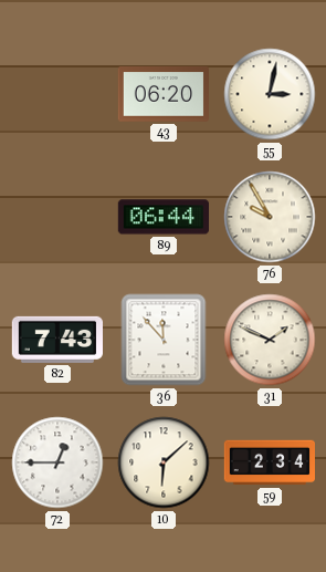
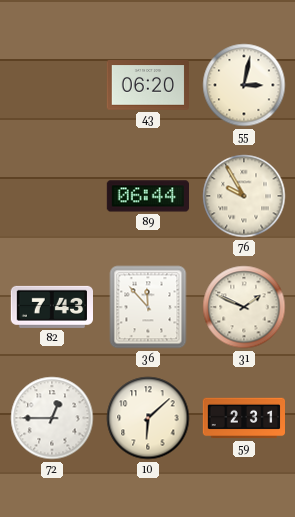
59: 2:34 -> 2:31
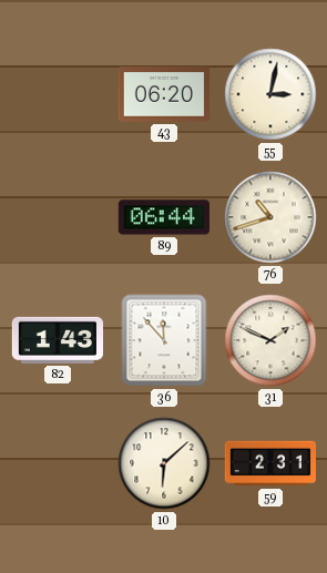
76: 9:55 -> 10:42
82: 7:43 -> 1:43
72: 12:45 -> none
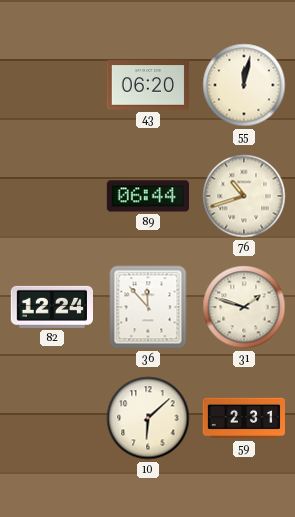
55: 3:02 -> 12:02
82: 1:43 -> 12:24
31: 1:49 -> 1:48
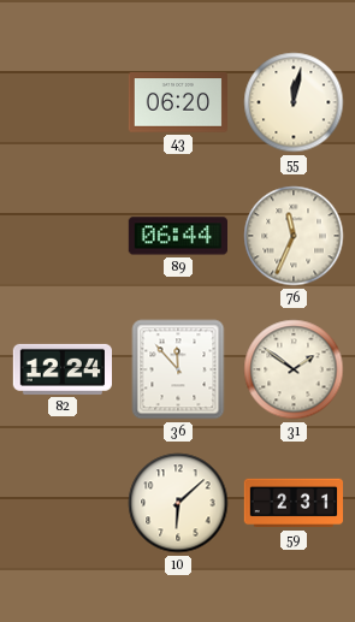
76: 10:42 -> 11:34
31: 1:48 -> 1:51
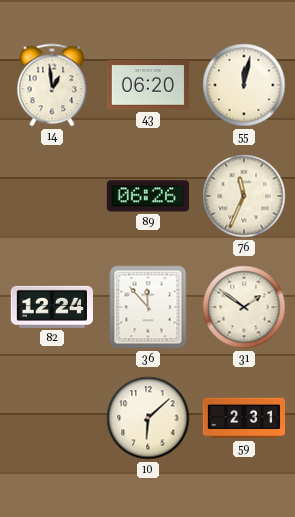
14: none -> 12:59
89: 06:44 -> 06:26
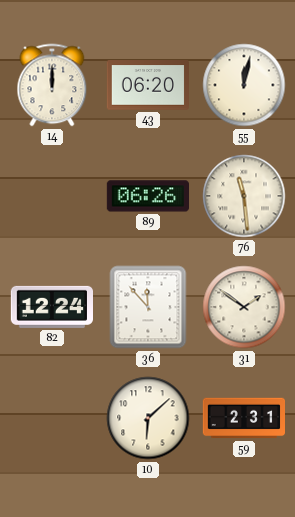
14: 12:59 -> 12:00
76: 11:34 -> 11:29
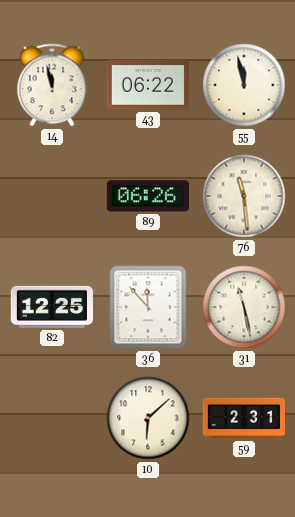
14: 12:00 -> 11:58
43: 06:20 -> 06:22
55: 12:02 -> 11:58
82: 12:24 -> 12:25
31: 1:51 -> 11:28
